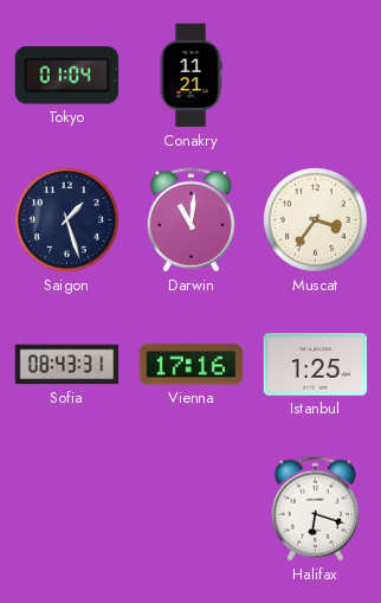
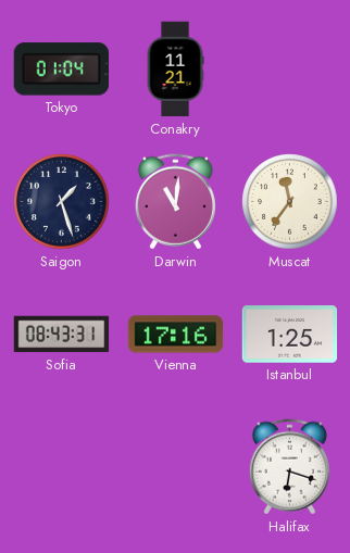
Muscat: 3:36 -> 11:36
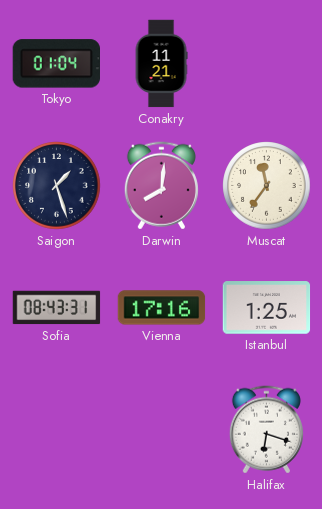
Darwin: 11:01 -> 8:01
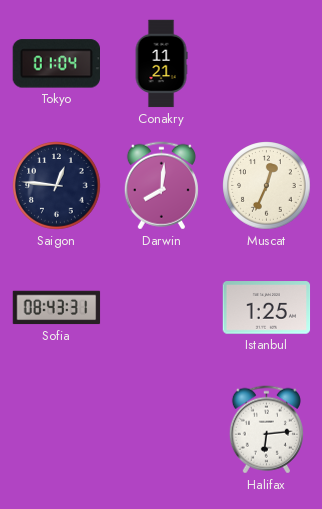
Saigon: 1:27 -> 12:46
Muscat: 11:36 -> 12:34
Vienna: 17:16 -> none
Halifax: 6:18 -> 6:14
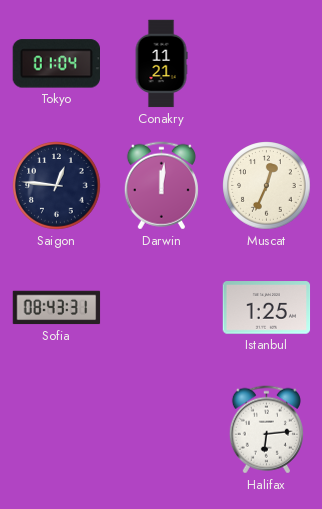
Darwin: 8:01 -> 12:01
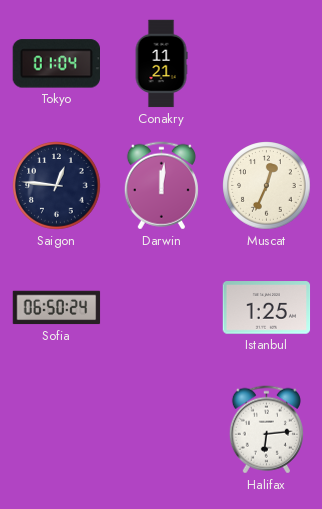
Sofia: 08:43 -> 06:50
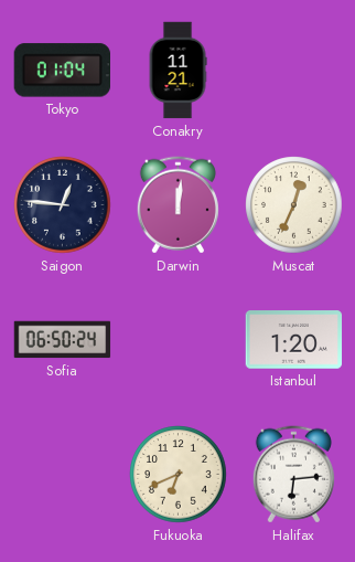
Istanbul: 1:25 -> 1:20
Fukuoka: none -> 6:41
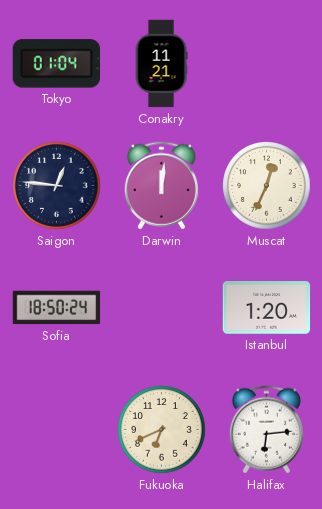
Sofia: 06:50 -> 18:50
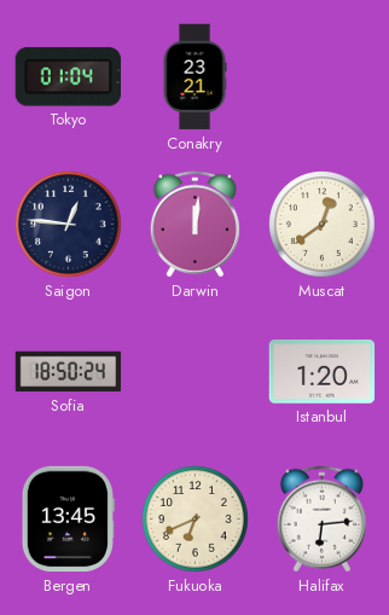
Conakry: 11:21 -> 23:21
Muscat: 12:34 -> 12:39
Bergen: none -> 13:45
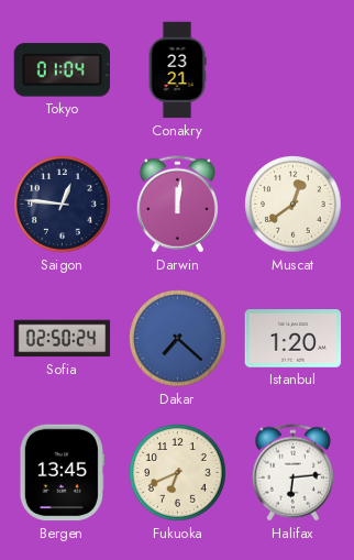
Sofia: 18:50 -> 02:50
Dakar: none -> 7:22
